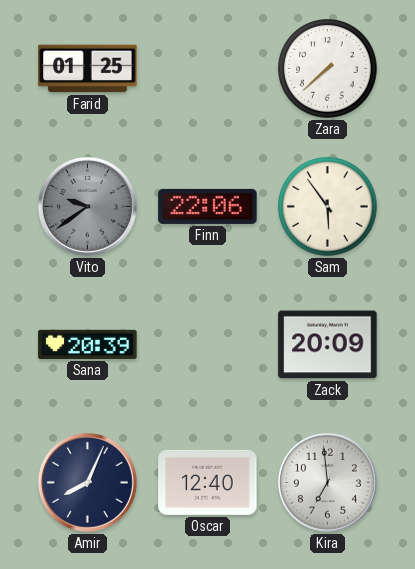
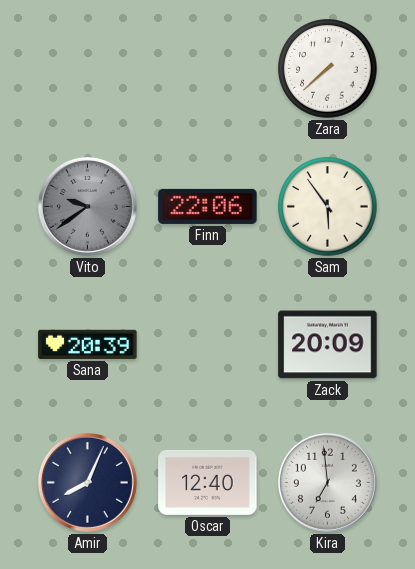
Farid: 01:25 -> none
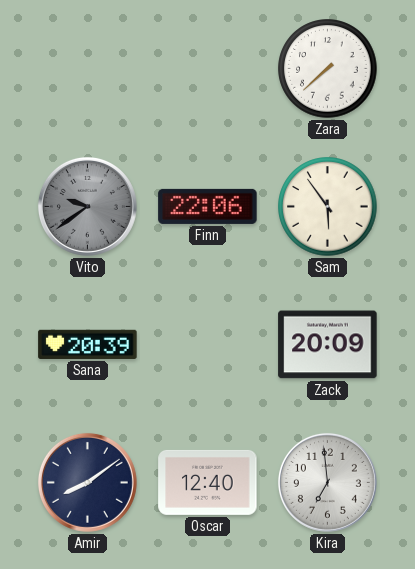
Amir: 8:04 -> 8:09
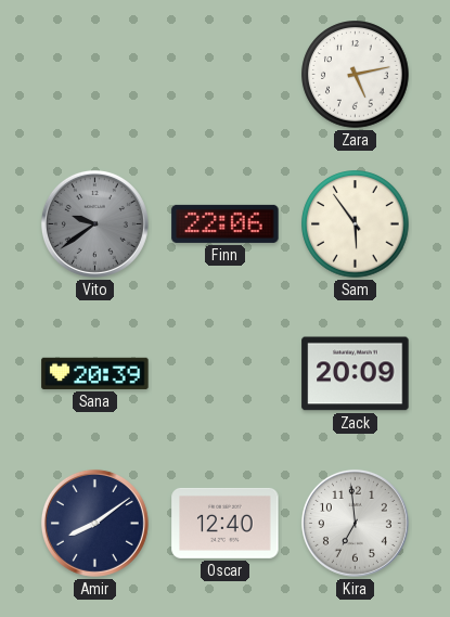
Zara: 7:38 -> 5:13
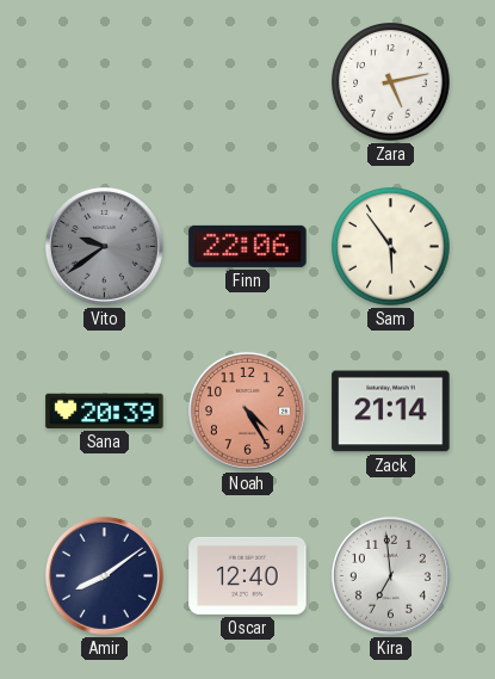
Noah: none -> 4:25
Zack: 20:09 -> 21:14
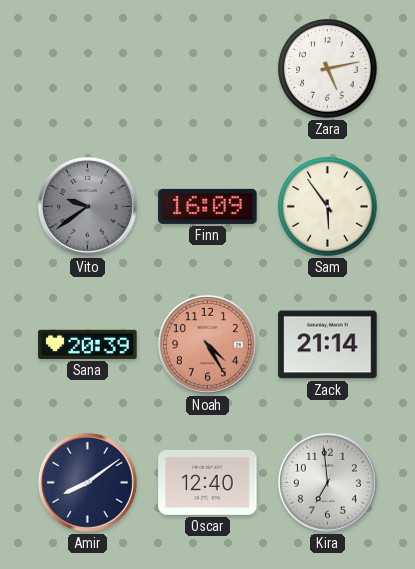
Finn: 22:06 -> 16:09
